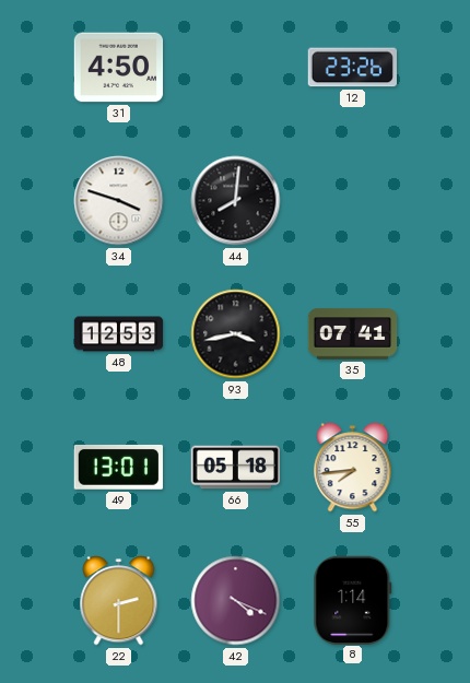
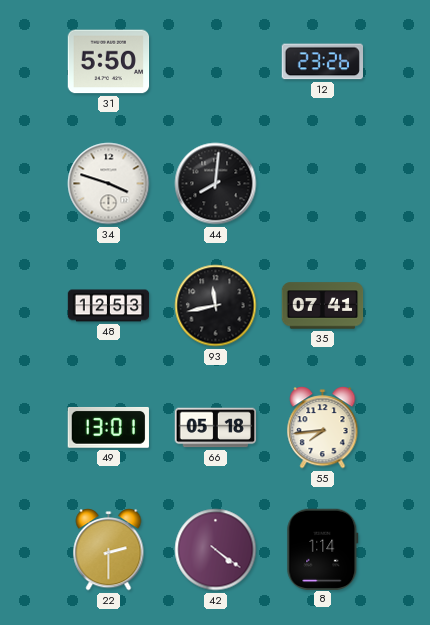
31: 4:50 -> 5:50
93: 3:43 -> 11:43
42: 4:19 -> 4:21
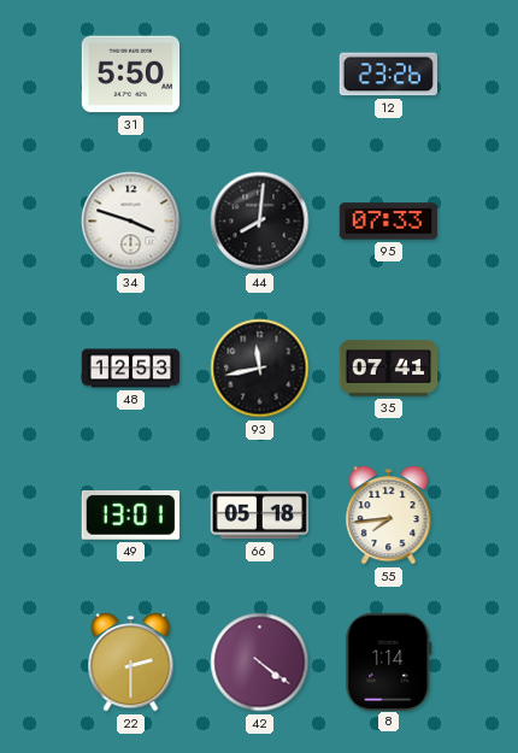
95: none -> 07:33
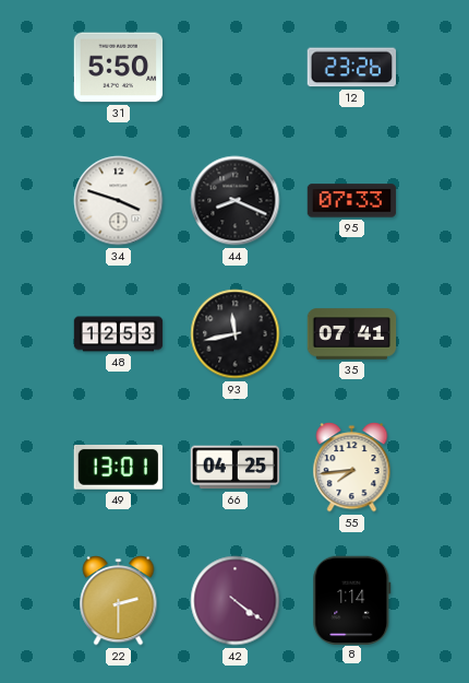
44: 8:01 -> 8:19
66: 05:18 -> 04:25
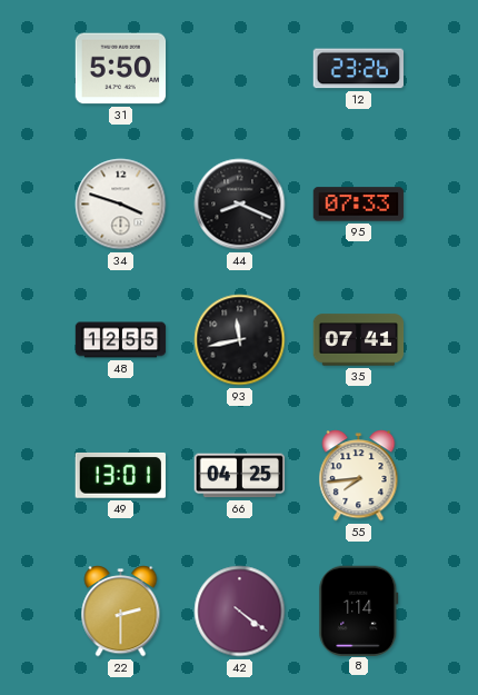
48: 12:53 -> 12:55
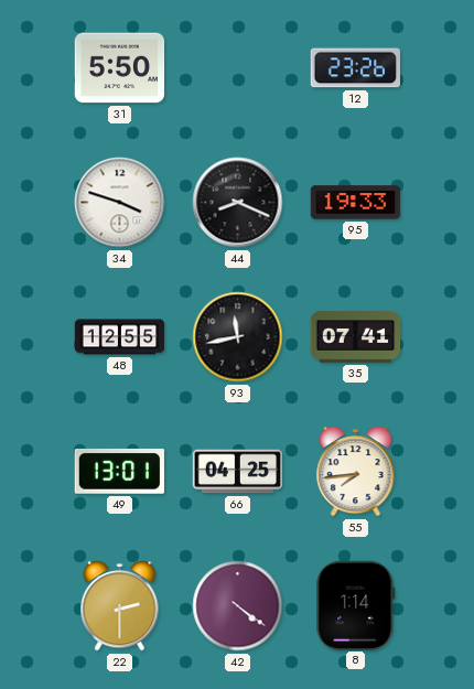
95: 07:33 -> 19:33
